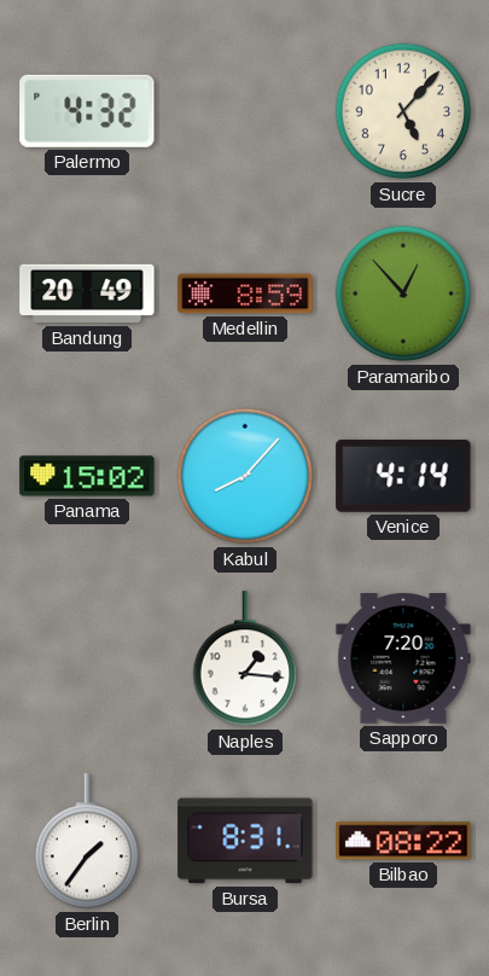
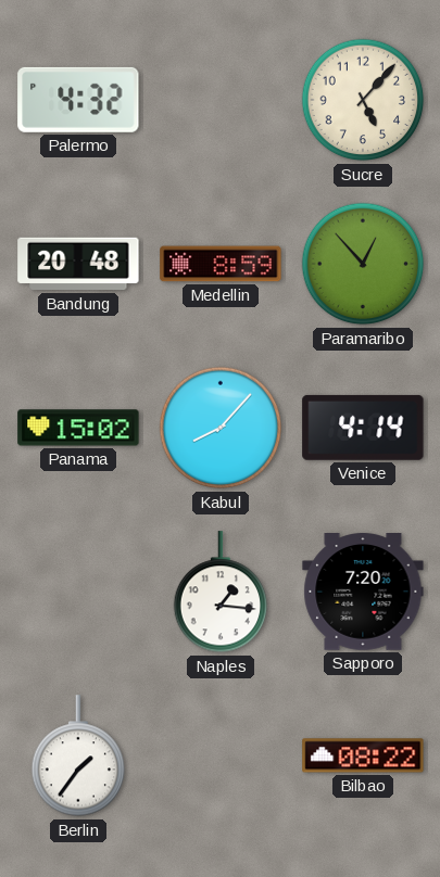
Bandung: 20:49 -> 20:48
Bursa: 8:31 -> none
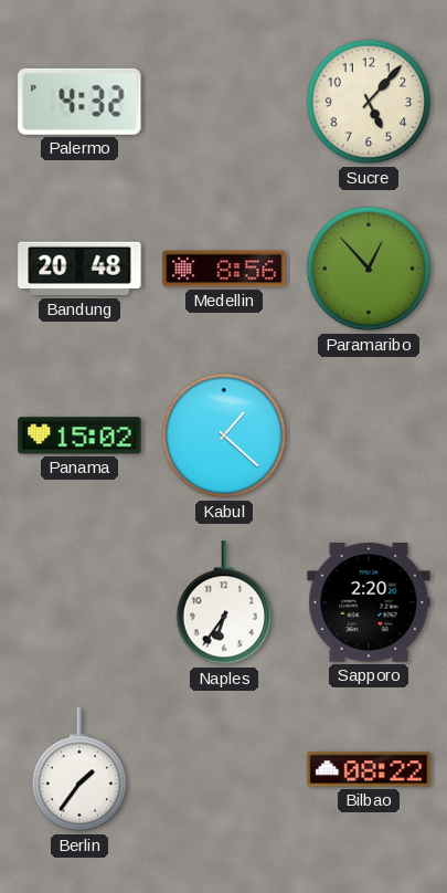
Medellin: 8:59 -> 8:56
Kabul: 8:07 -> 1:22
Venice: 4:14 -> none
Naples: 1:16 -> 6:36
Sapporo: 7:20 -> 2:20
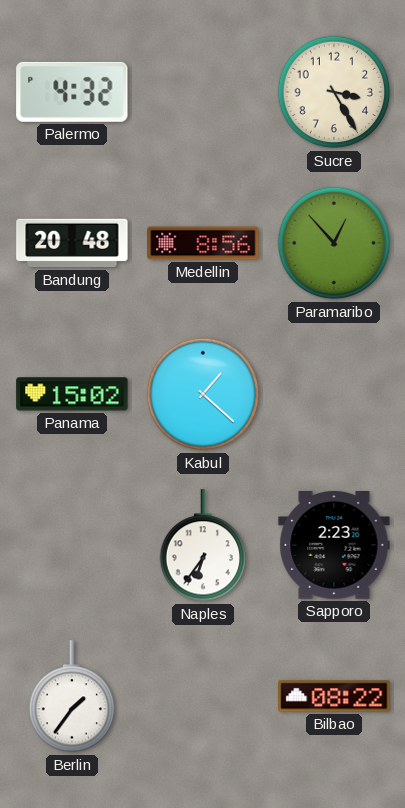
Sucre: 5:07 -> 3:25
Sapporo: 2:20 -> 2:23
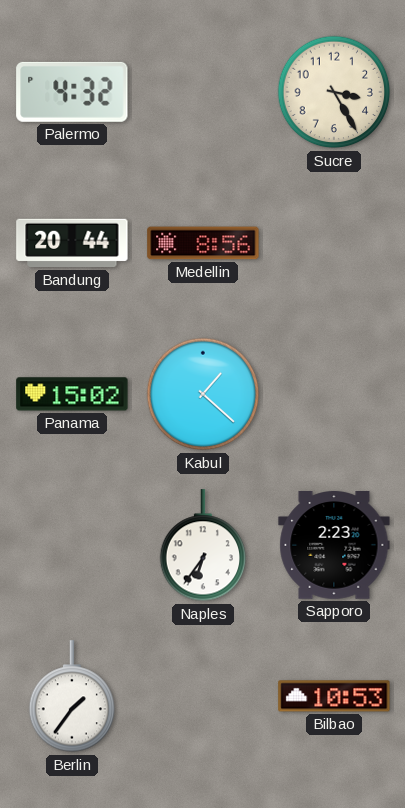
Bandung: 20:48 -> 20:44
Paramaribo: 12:53 -> none
Bilbao: 08:22 -> 10:53
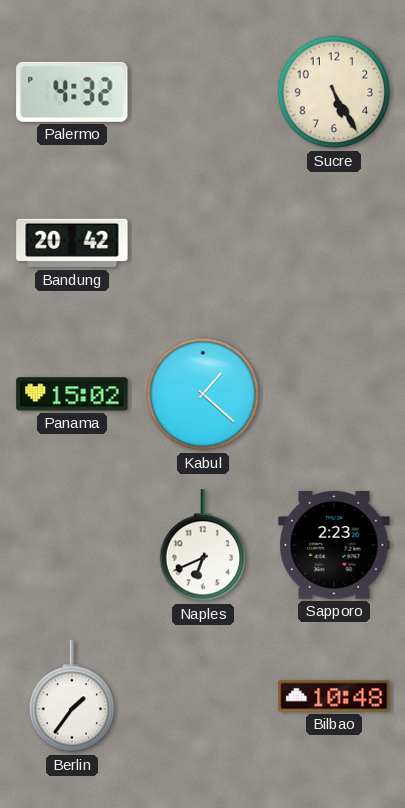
Sucre: 3:25 -> 5:25
Bandung: 20:44 -> 20:42
Medellin: 8:56 -> none
Naples: 6:36 -> 6:41
Bilbao: 10:53 -> 10:48
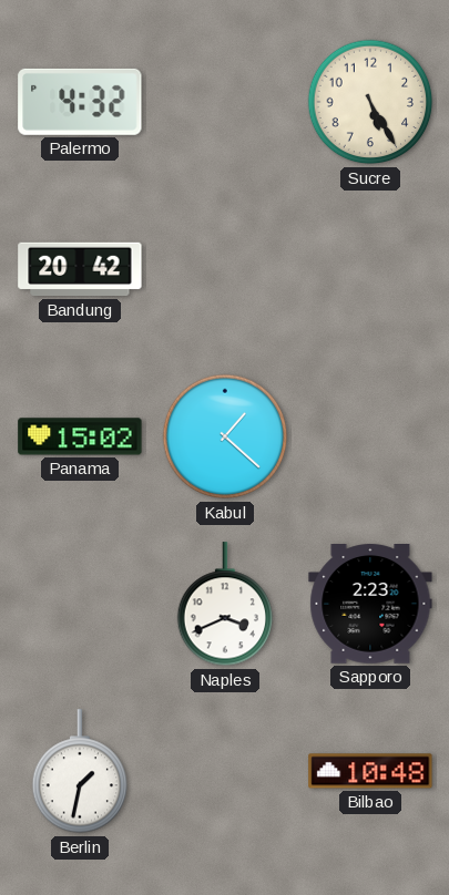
Naples: 6:41 -> 3:41
Berlin: 1:36 -> 1:32
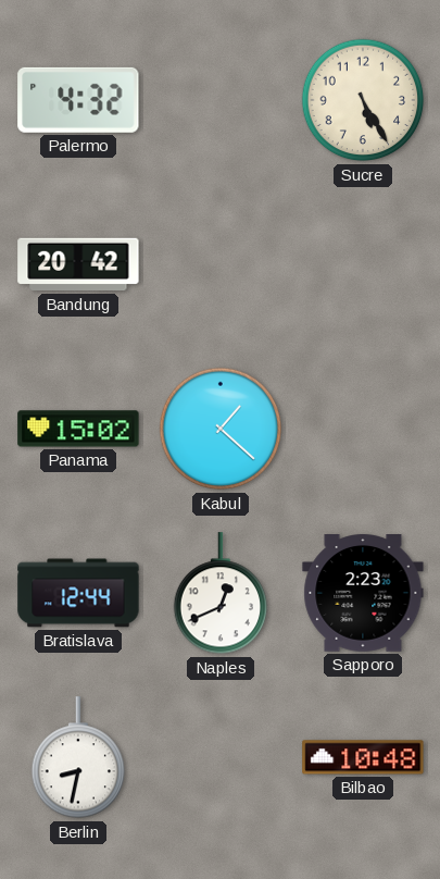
Bratislava: none -> 12:44
Naples: 3:41 -> 12:41
Berlin: 1:32 -> 8:32
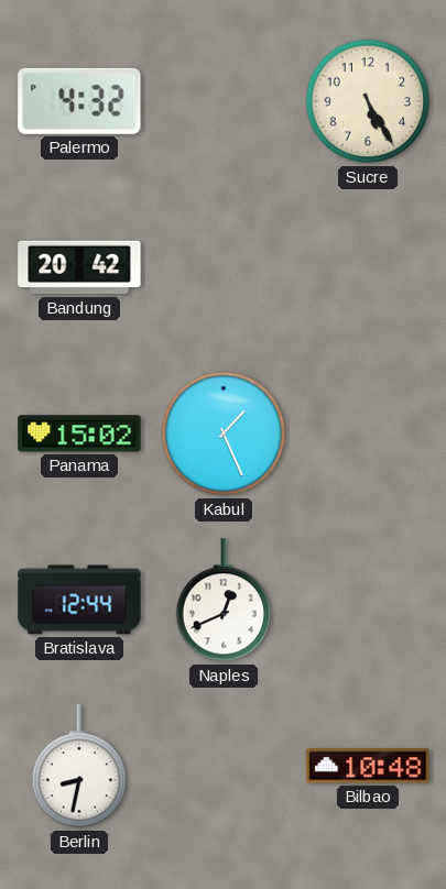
Kabul: 1:22 -> 1:26
Sapporo: 2:23 -> none
